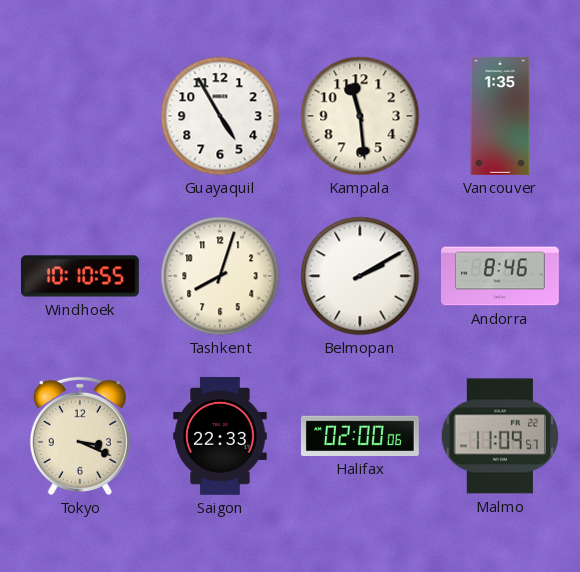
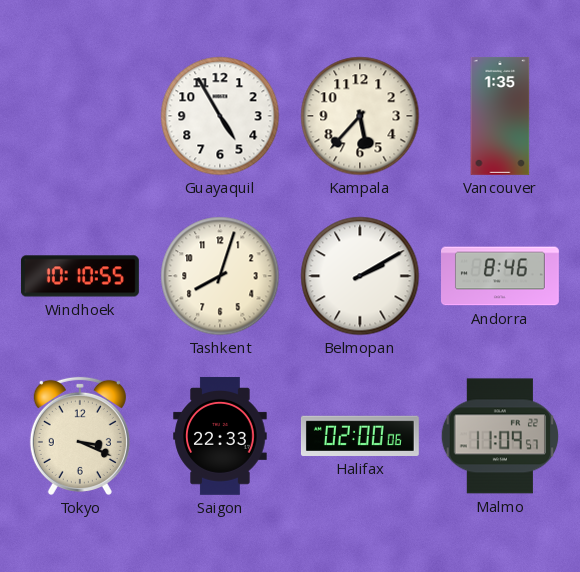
Kampala: 11:29 -> 5:37
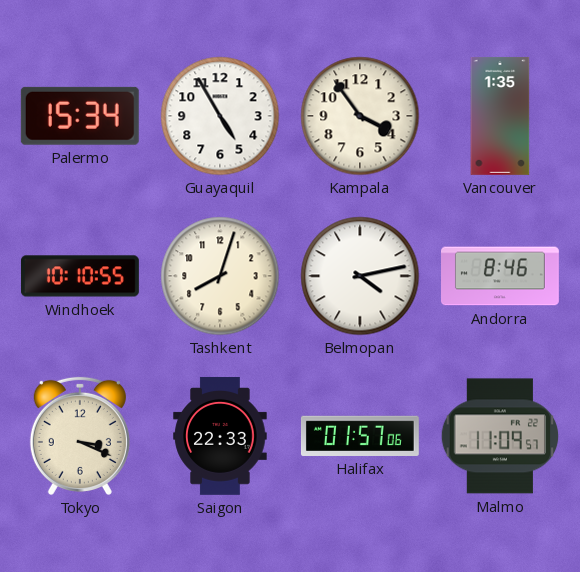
Palermo: none -> 15:34
Kampala: 5:37 -> 3:54
Belmopan: 2:10 -> 4:13
Halifax: 02:00 -> 01:57
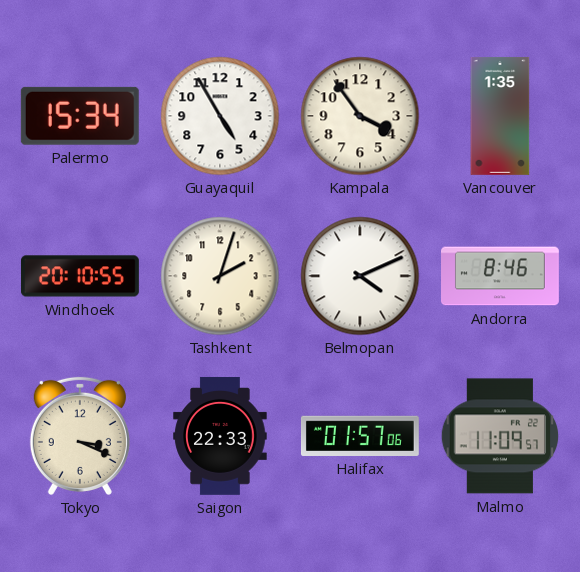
Windhoek: 10:10 -> 20:10
Tashkent: 8:03 -> 2:03
Belmopan: 4:13 -> 4:11
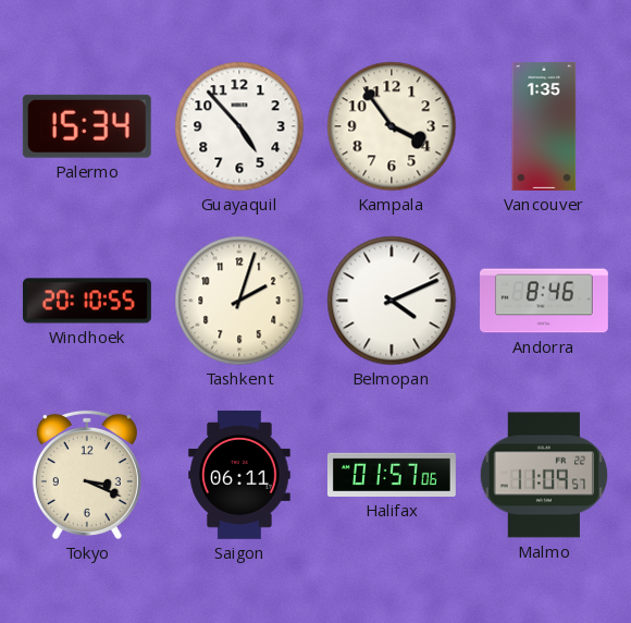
Guayaquil: 4:55 -> 4:53
Saigon: 22:33 -> 06:11
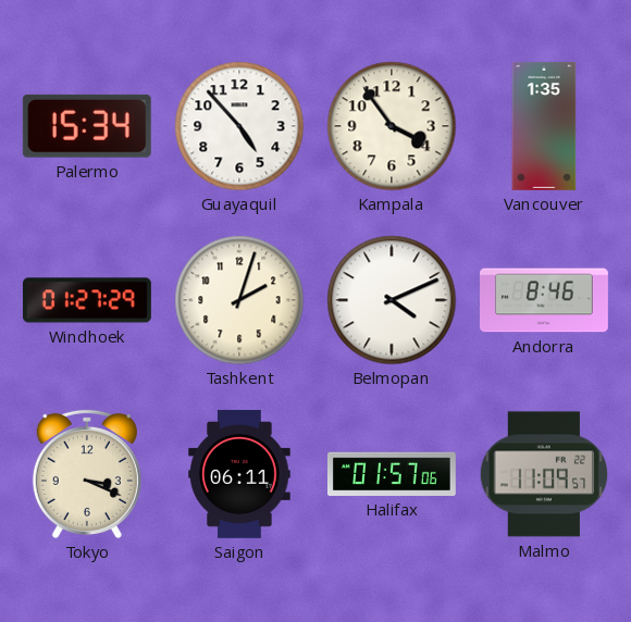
Windhoek: 20:10 -> 01:27
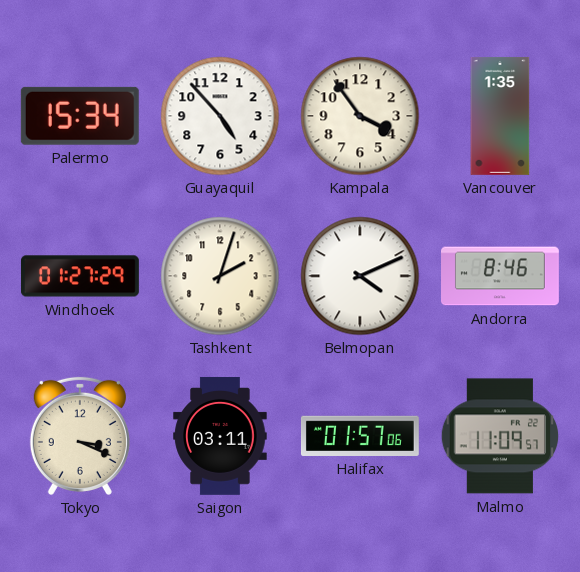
Saigon: 06:11 -> 03:11
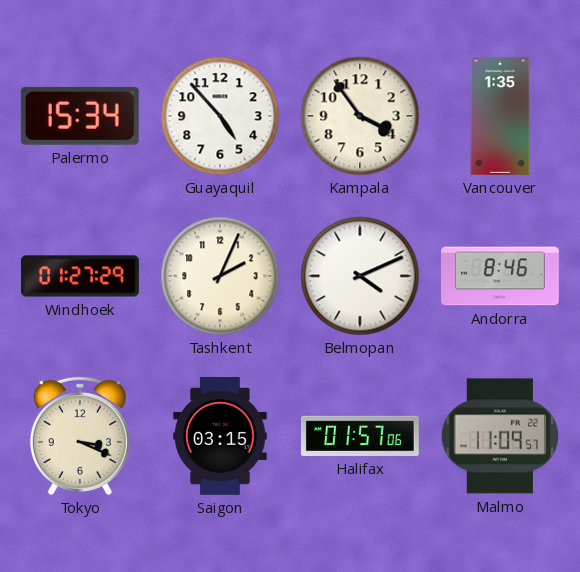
Tashkent: 2:03 -> 2:04
Saigon: 03:11 -> 03:15
